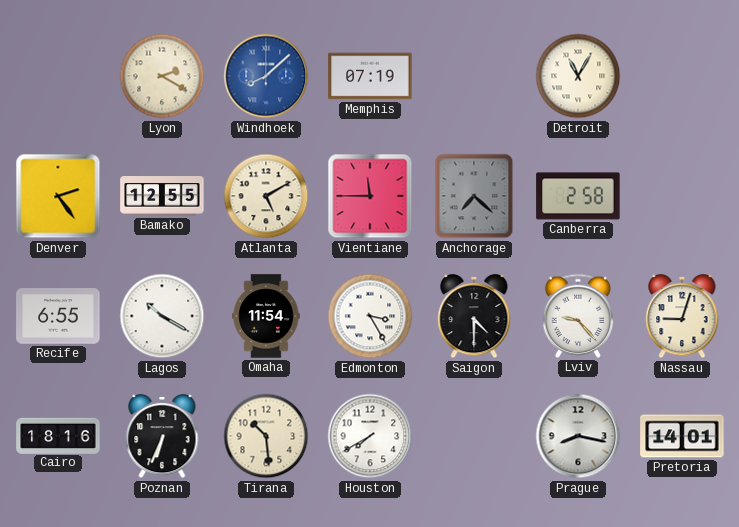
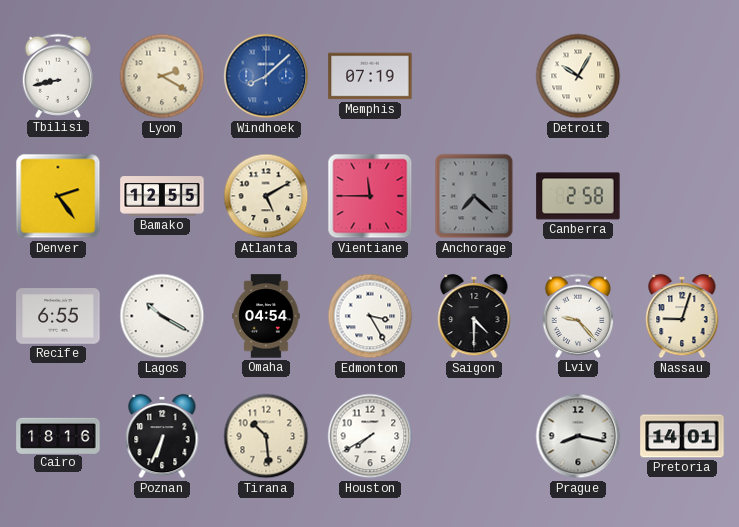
Tbilisi: none -> 8:43
Detroit: 11:05 -> 10:05
Omaha: 11:54 -> 04:54
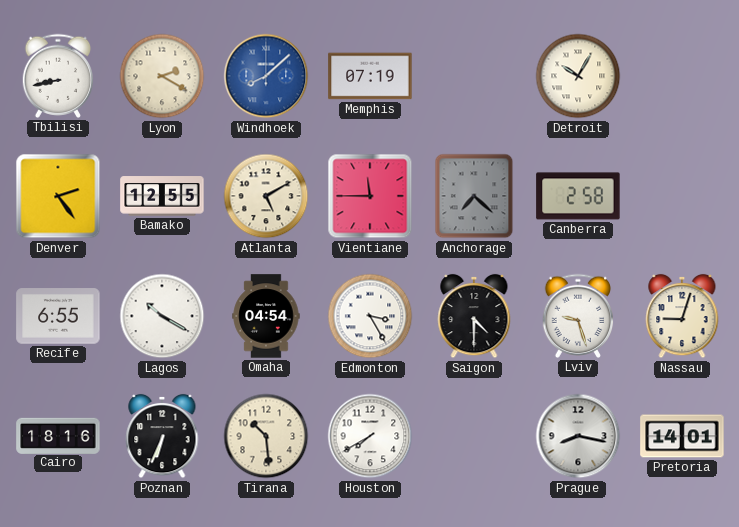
Lviv: 9:23 -> 9:27
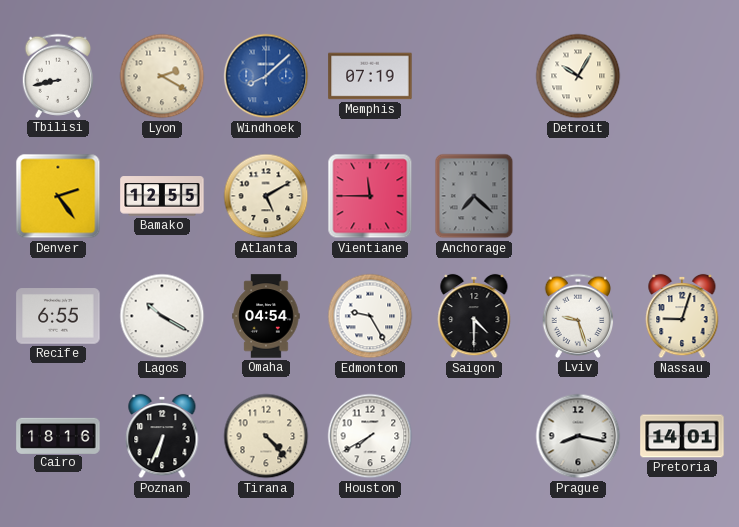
Canberra: 2:58 -> none
Edmonton: 3:25 -> 9:25
Tirana: 10:29 -> 4:23
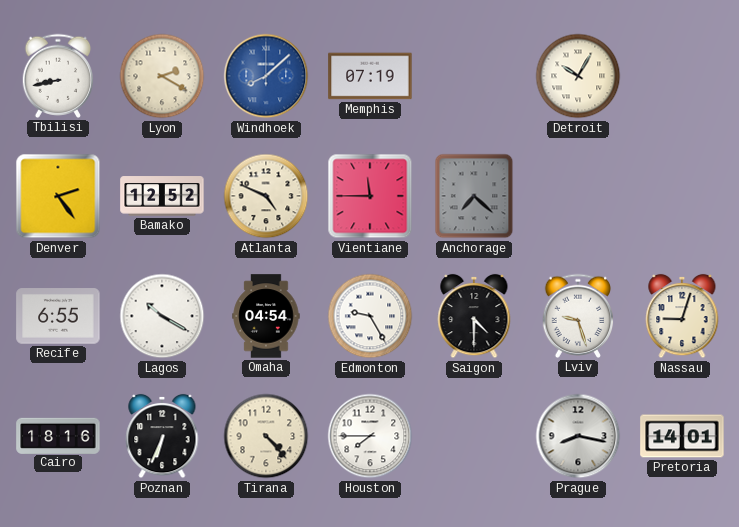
Bamako: 12:55 -> 12:52
Atlanta: 5:10 -> 4:49
Houston: 7:40 -> 7:45
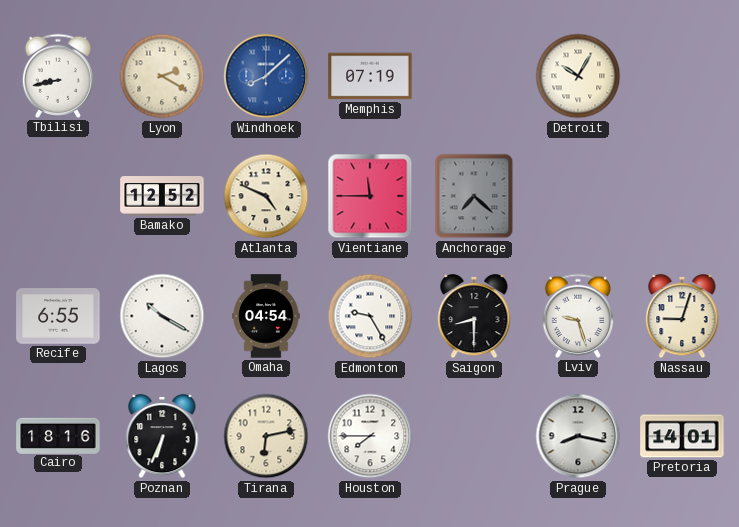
Denver: 2:24 -> none
Saigon: 4:30 -> 8:30
Tirana: 4:23 -> 6:13
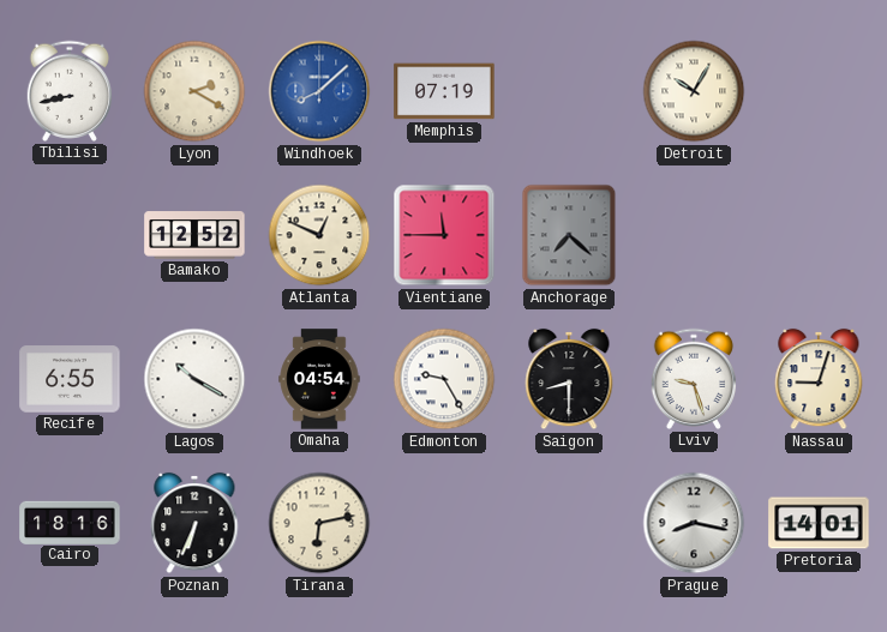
Atlanta: 4:49 -> 12:49
Houston: 7:45 -> none
